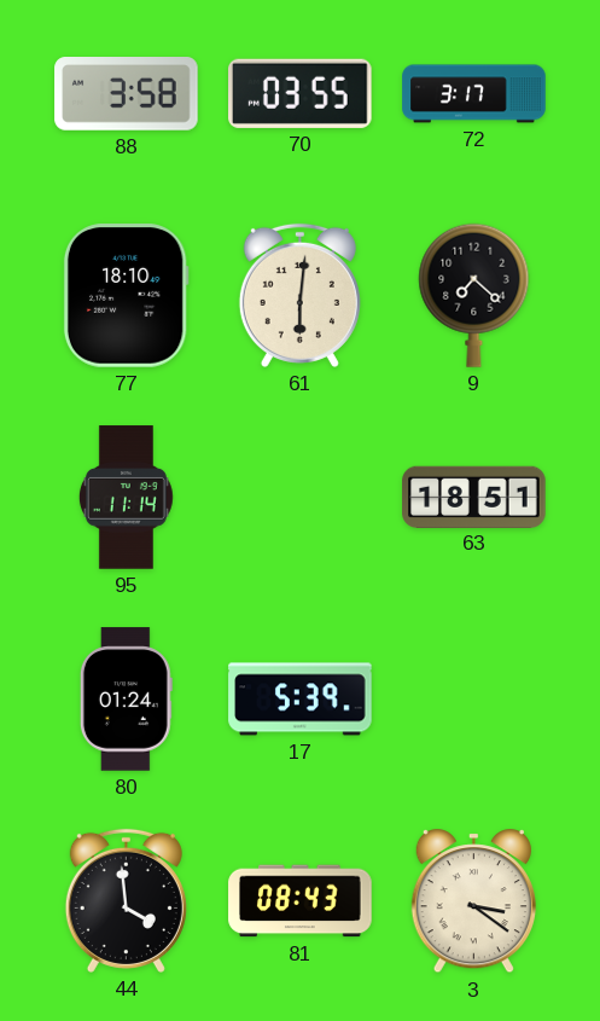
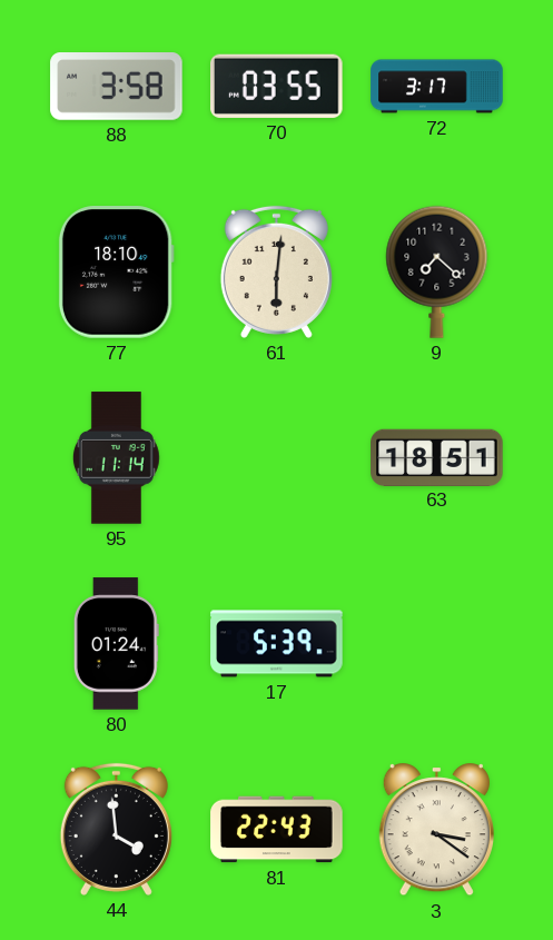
81: 08:43 -> 22:43
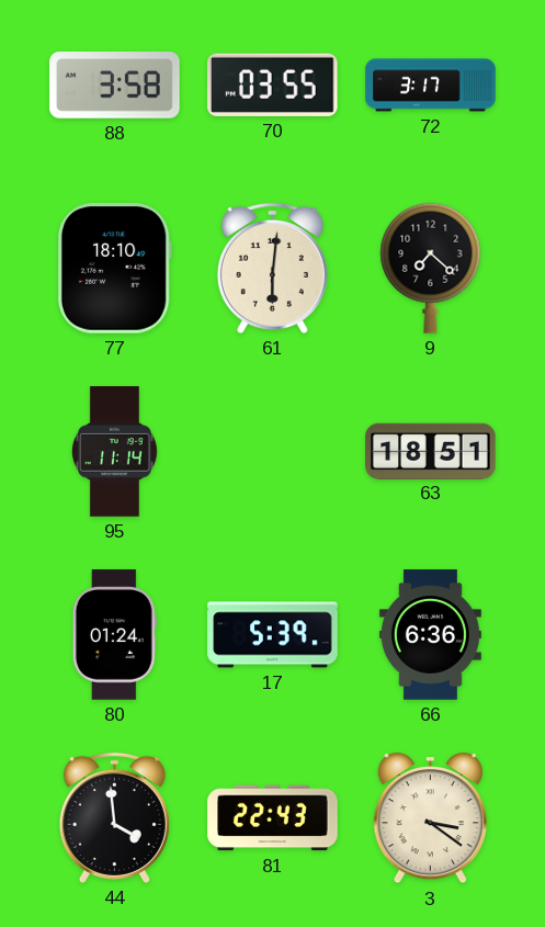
66: none -> 6:36
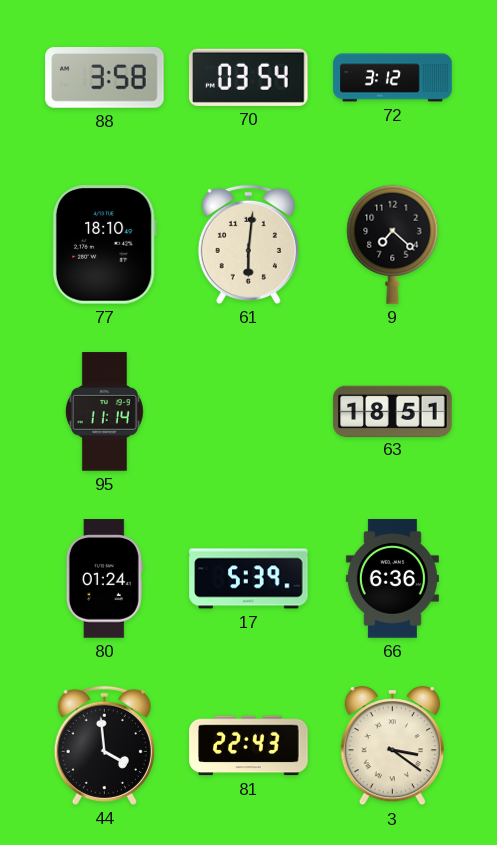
70: 03:55 -> 03:54
72: 3:17 -> 3:12
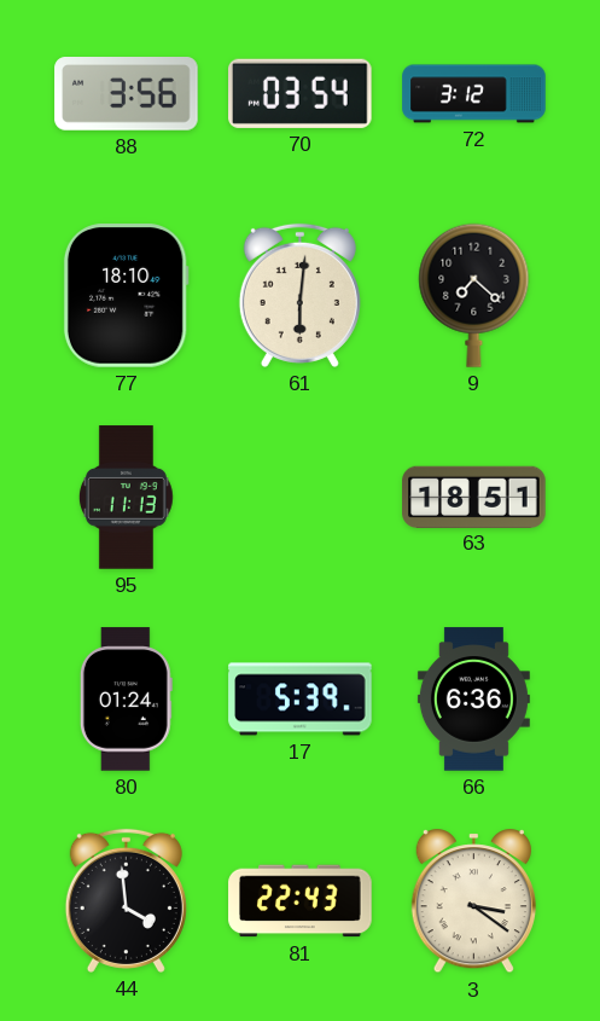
88: 3:58 -> 3:56
95: 11:14 -> 11:13
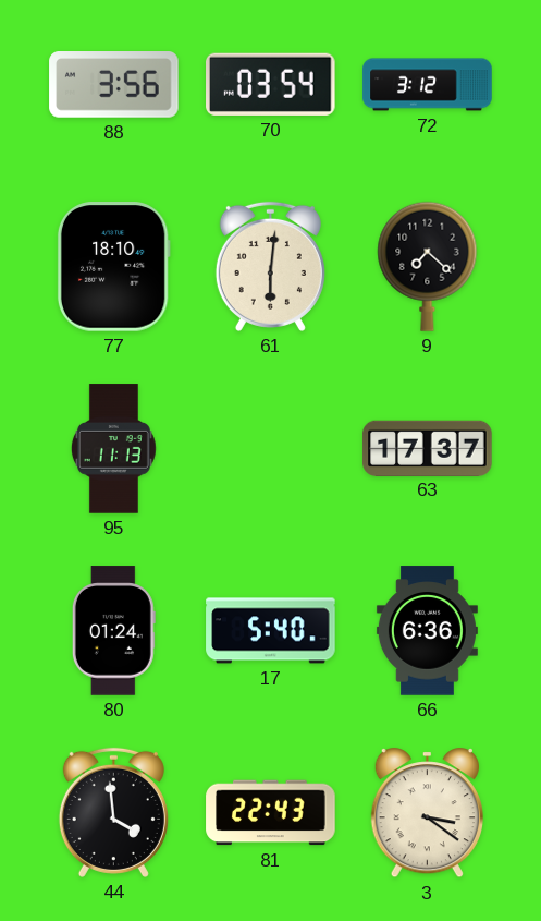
63: 18:51 -> 17:37
17: 5:39 -> 5:40
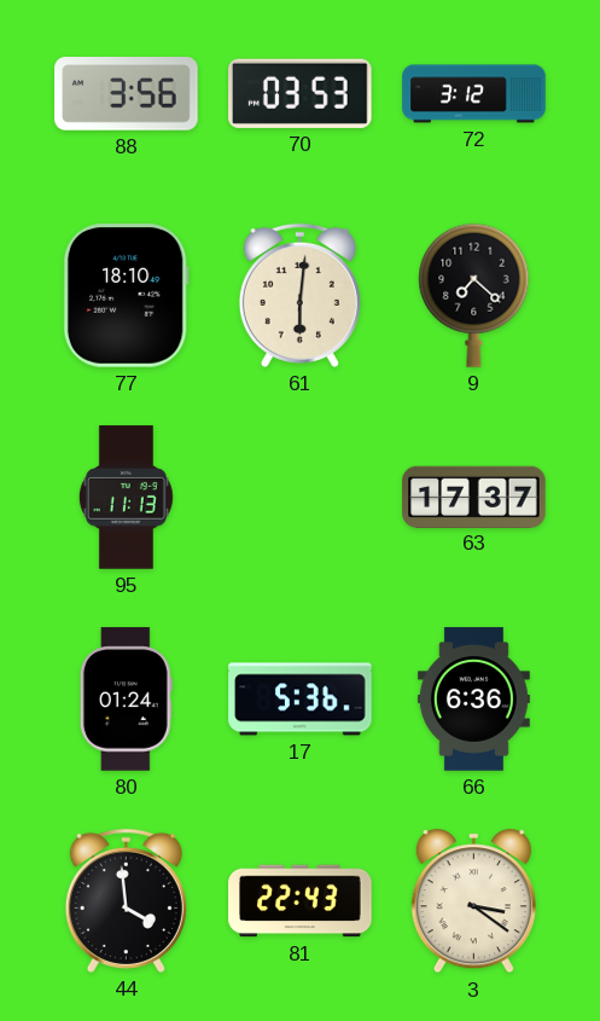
70: 03:54 -> 03:53
17: 5:40 -> 5:36
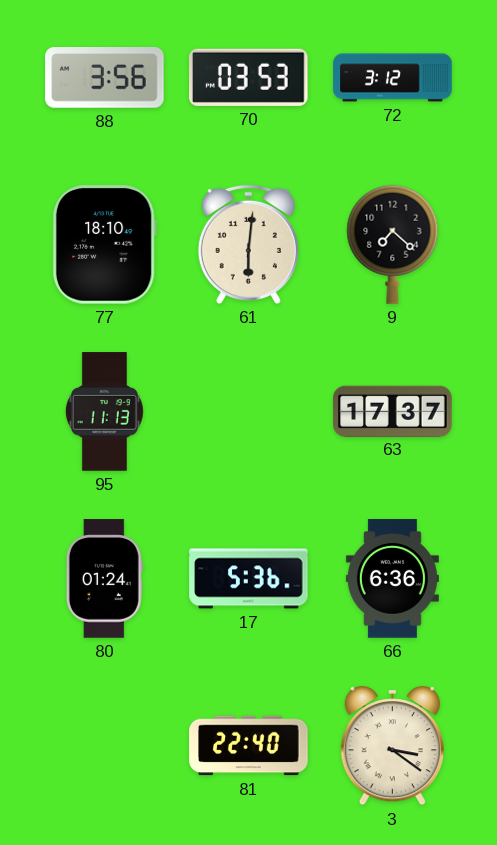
44: 3:59 -> none
81: 22:43 -> 22:40
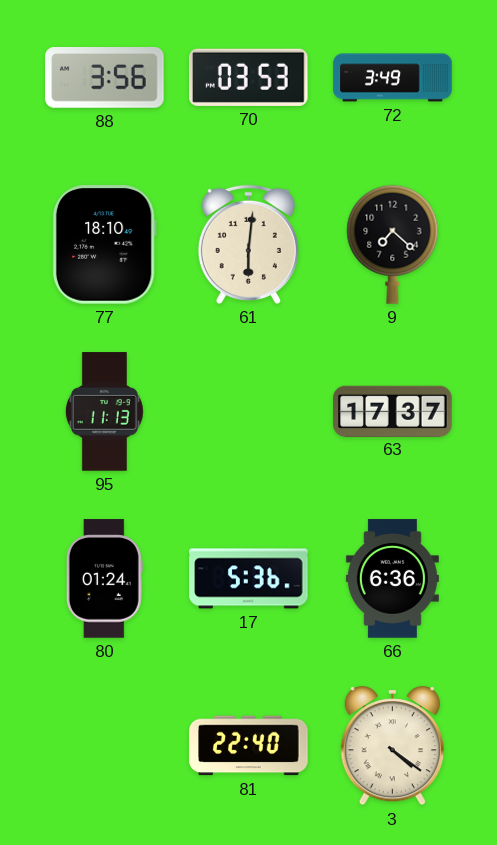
72: 3:12 -> 3:49
3: 3:21 -> 4:21
